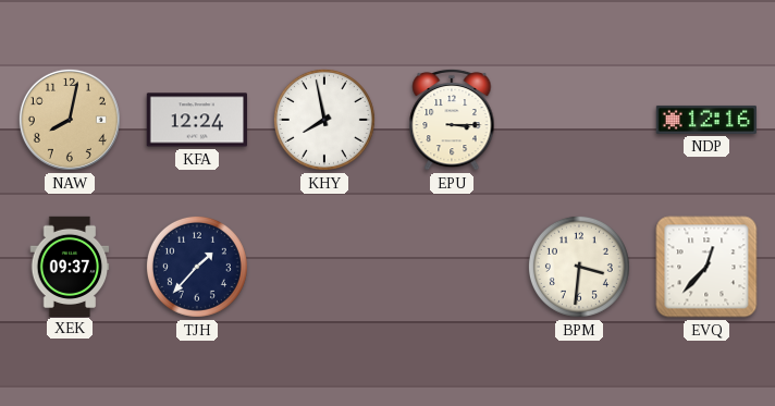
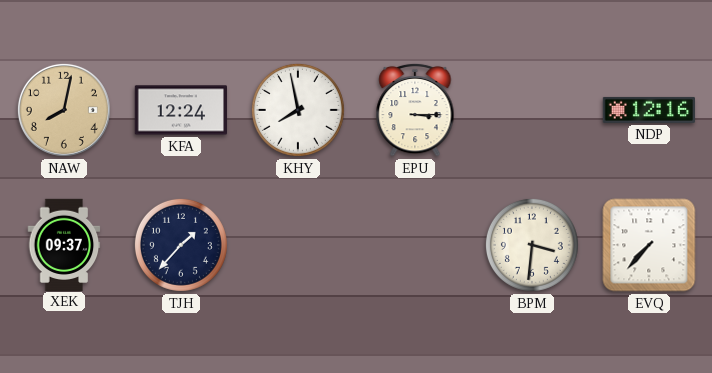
EVQ: 12:37 -> 7:37
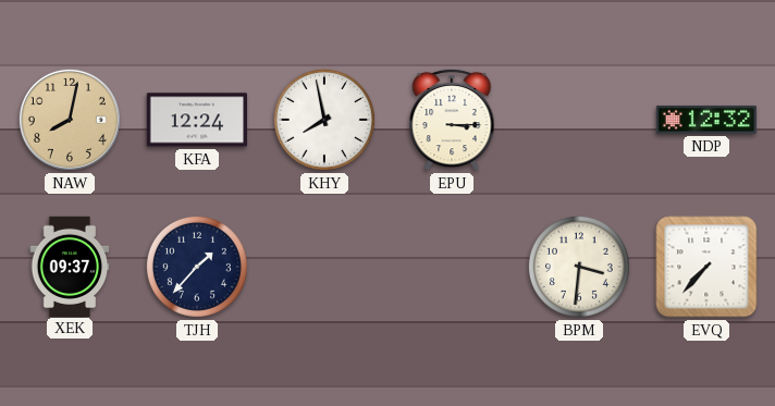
NDP: 12:16 -> 12:32
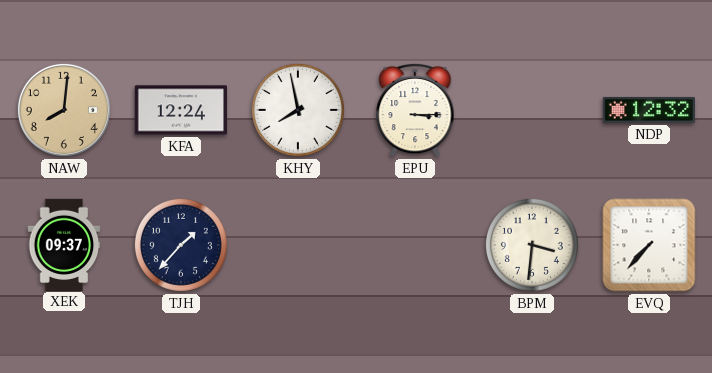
NAW: 8:02 -> 8:01
